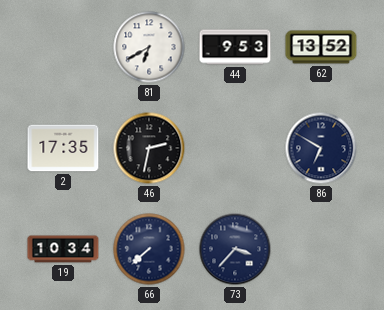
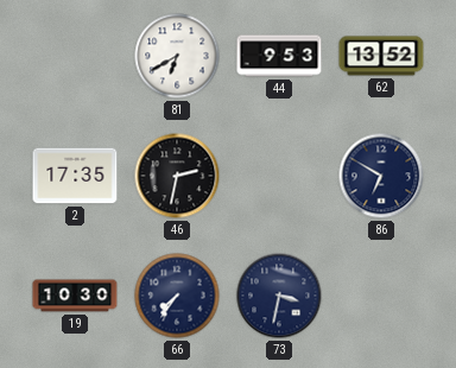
19: 10:34 -> 10:30
66: 7:38 -> 7:36
73: 3:37 -> 3:32
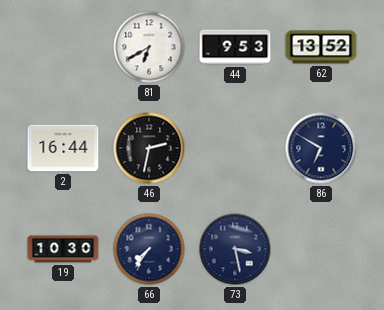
2: 17:35 -> 16:44
73: 3:32 -> 3:28
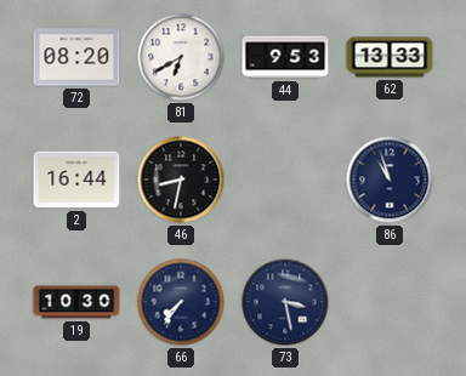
72: none -> 08:20
62: 13:52 -> 13:33
46: 2:32 -> 8:32
86: 6:50 -> 10:57
